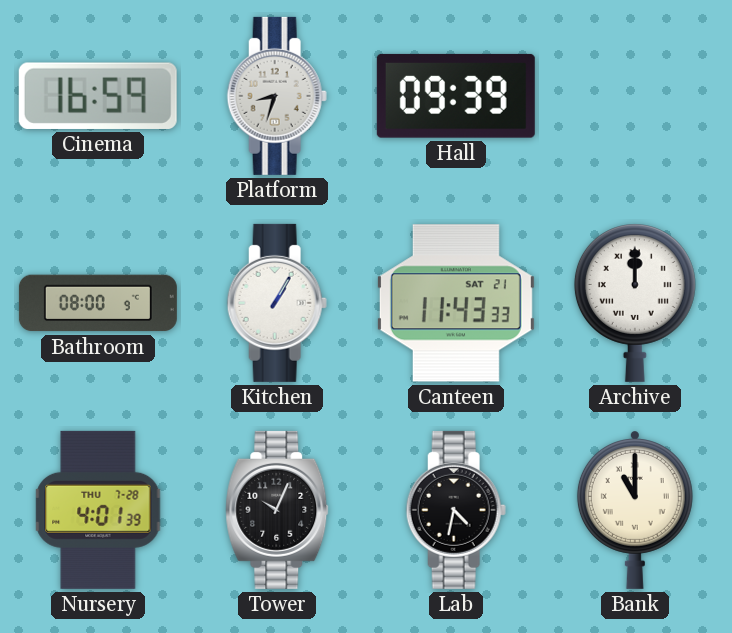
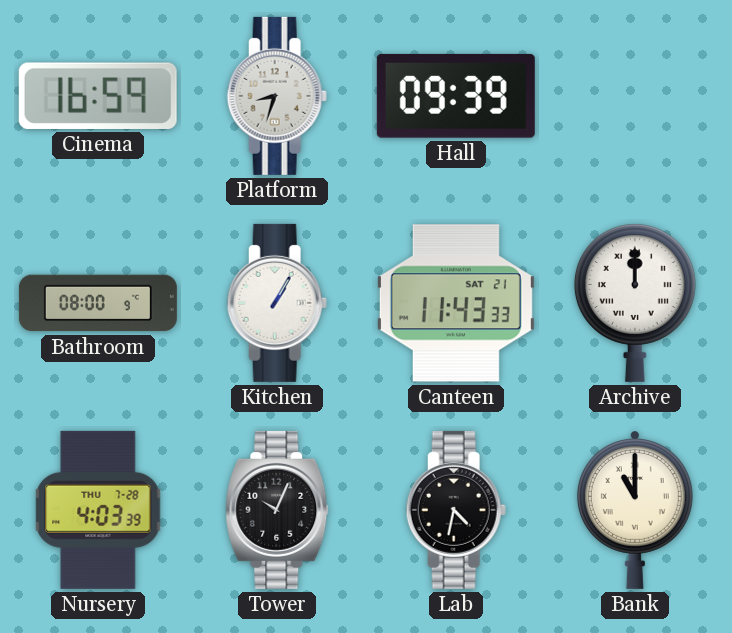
Nursery: 4:01 -> 4:03
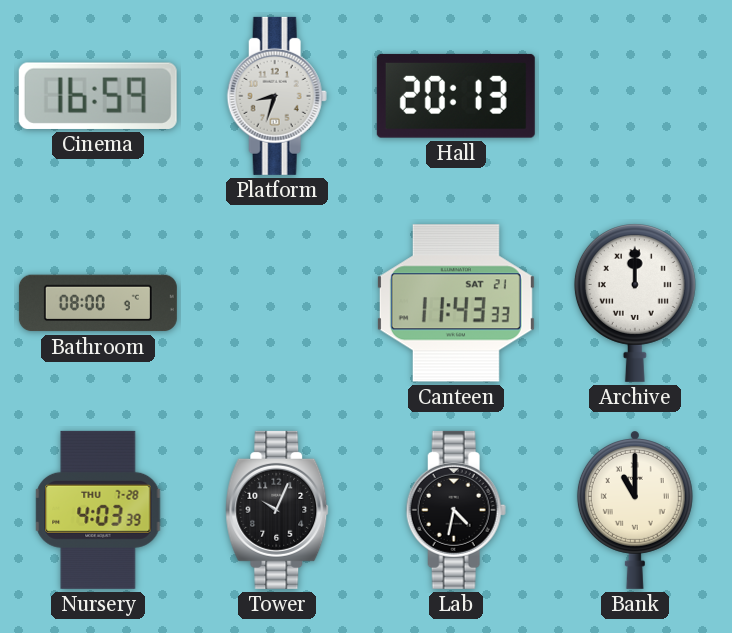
Hall: 09:39 -> 20:13
Kitchen: 1:05 -> none
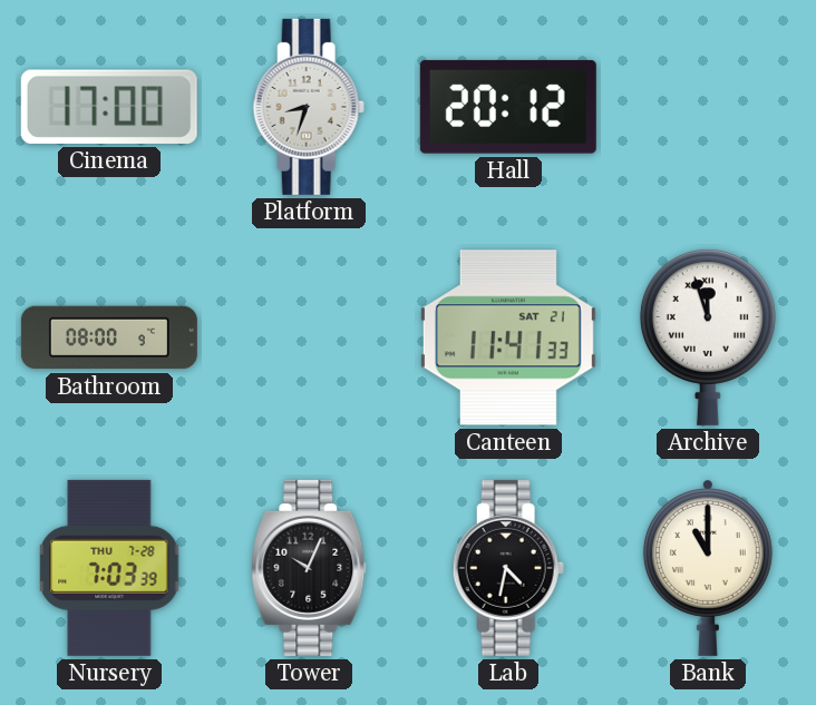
Cinema: 16:59 -> 17:00
Hall: 20:13 -> 20:12
Canteen: 11:43 -> 11:41
Archive: 12:00 -> 11:57
Nursery: 4:03 -> 7:03
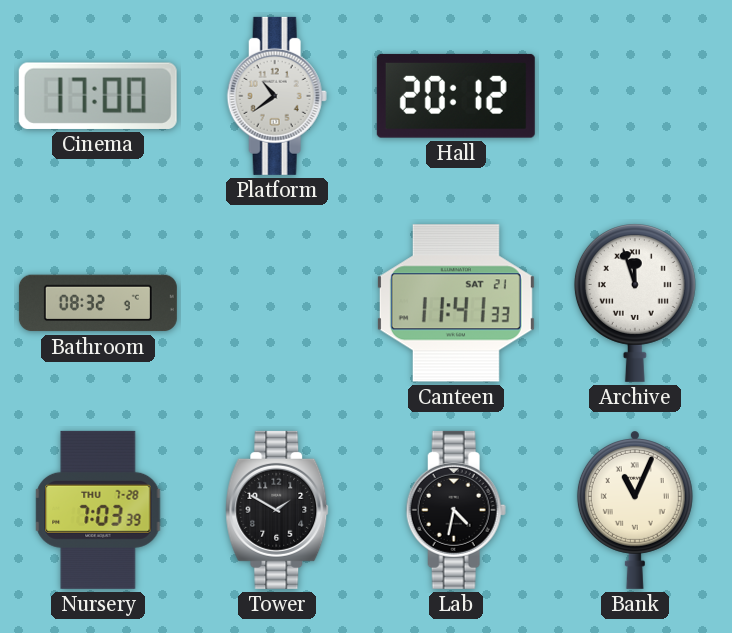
Platform: 8:33 -> 10:39
Bathroom: 08:00 -> 08:32
Tower: 10:04 -> 1:50
Bank: 11:00 -> 11:04
